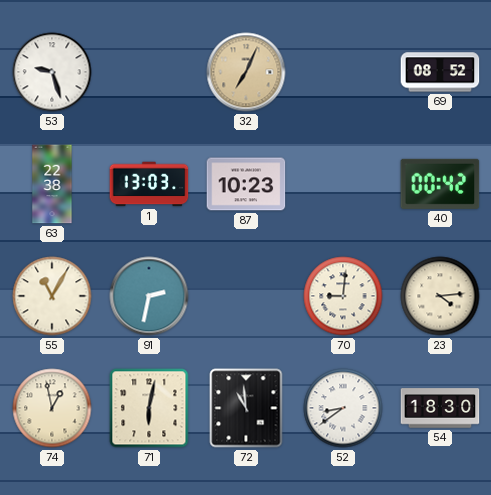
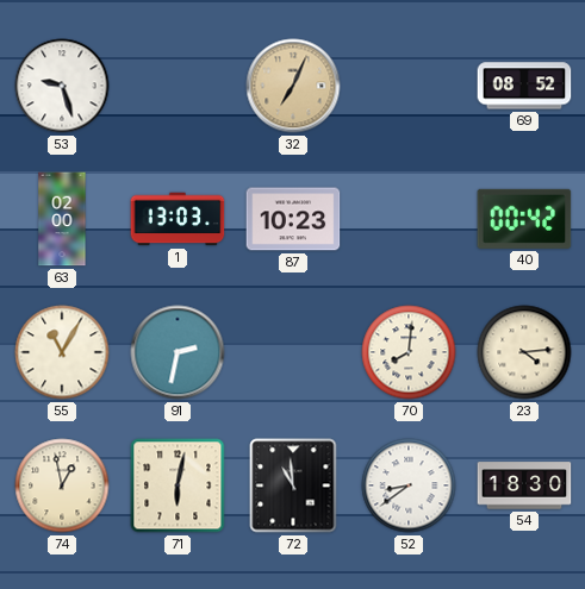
63: 22:38 -> 02:00
70: 9:01 -> 8:01
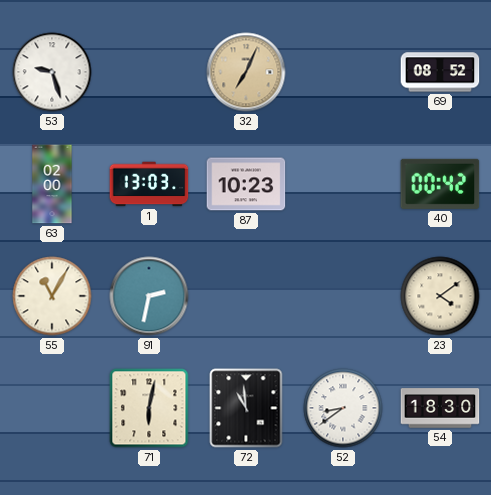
70: 8:01 -> none
23: 4:14 -> 4:09
74: 12:58 -> none
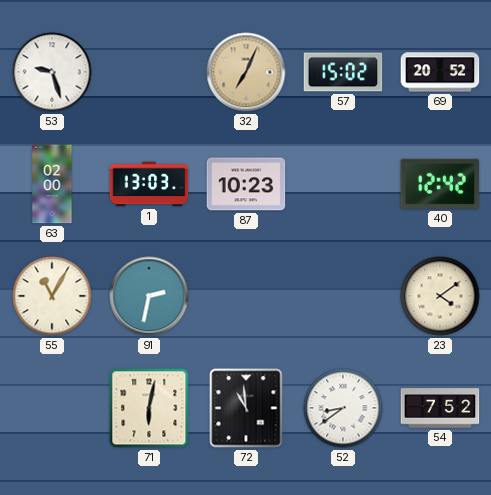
57: none -> 15:02
69: 08:52 -> 20:52
40: 00:42 -> 12:42
54: 18:30 -> 7:52
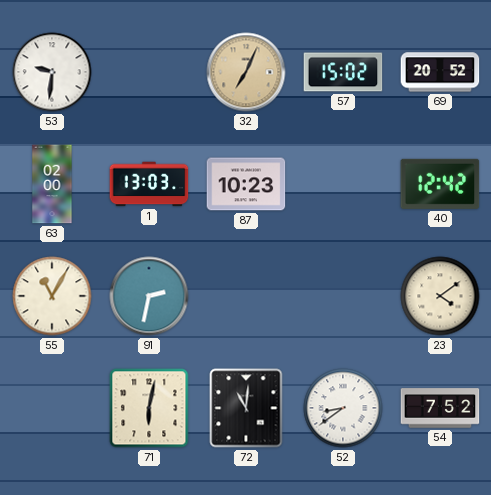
53: 9:27 -> 9:31
72: 10:59 -> 11:01
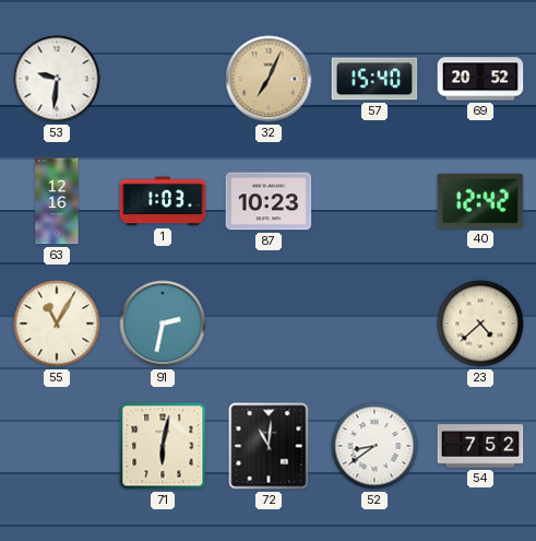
57: 15:02 -> 15:40
63: 02:00 -> 12:16
1: 13:03 -> 1:03
23: 4:09 -> 4:38
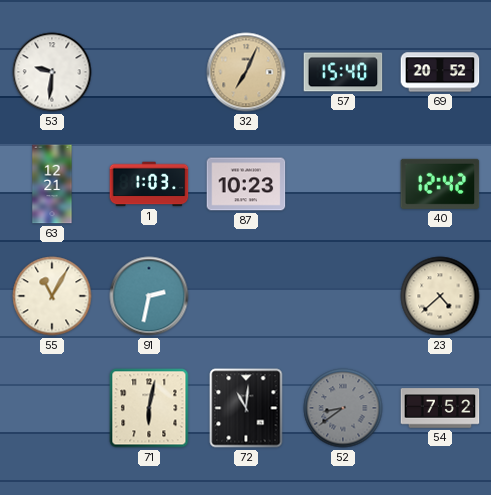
63: 12:16 -> 12:21
52 dial: white -> grey
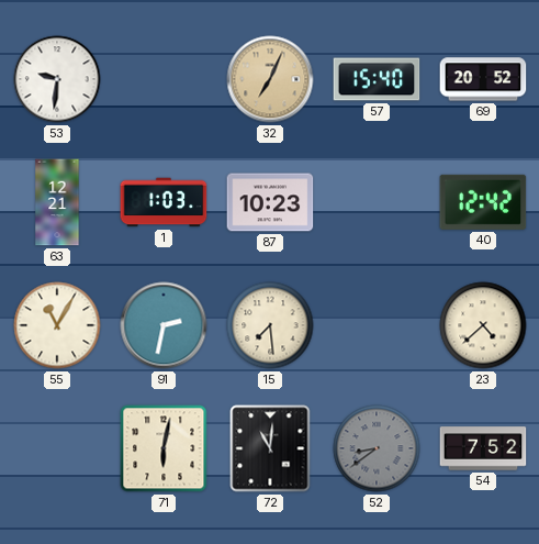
15: none -> 7:29
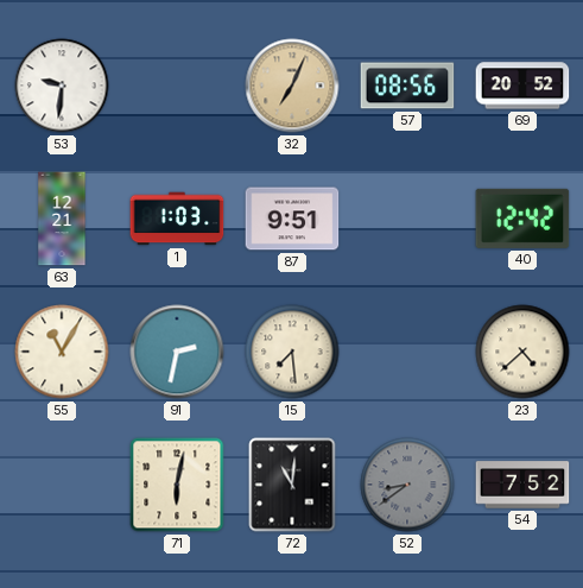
57: 15:40 -> 08:56
87: 10:23 -> 9:51
